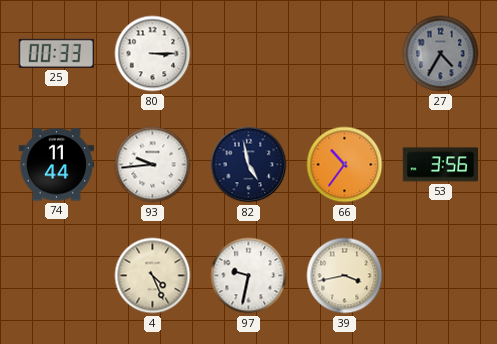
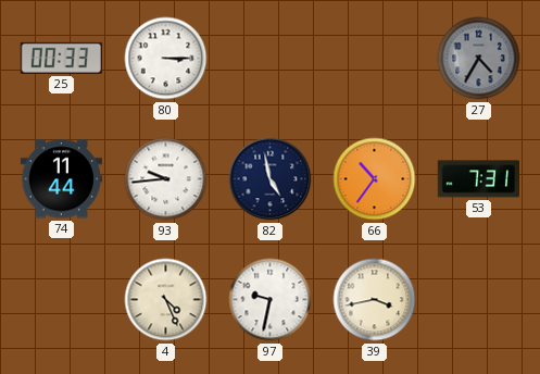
53: 3:56 -> 7:31
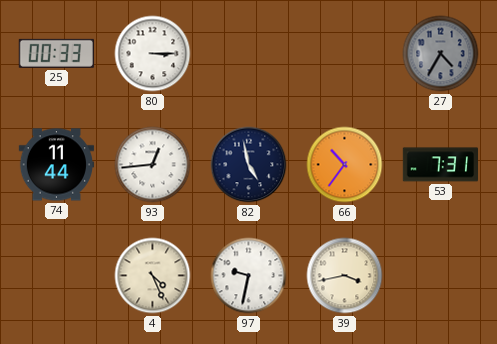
93: 9:44 -> 12:44
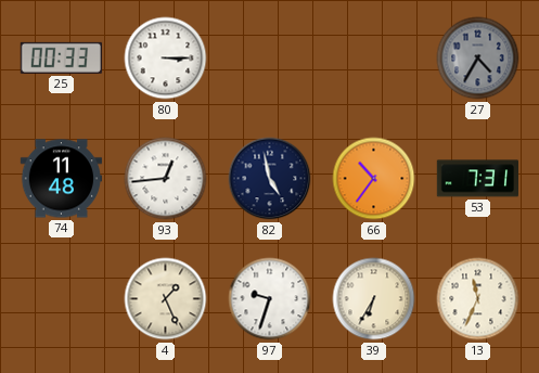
74: 11:44 -> 11:48
4: 4:26 -> 1:26
97: 9:32 -> 9:33
39: 3:43 -> 6:35
13: none -> 11:34
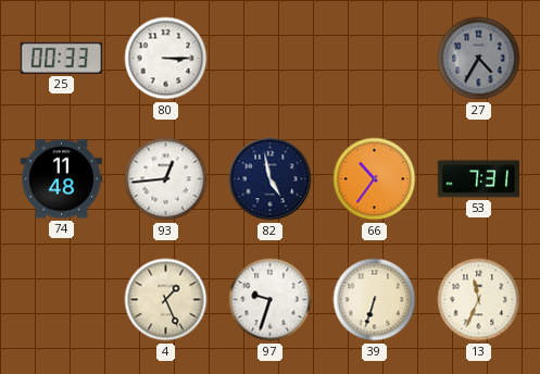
39: 6:35 -> 6:33
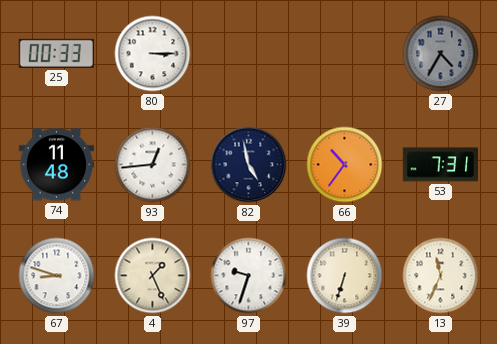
67: none -> 8:48
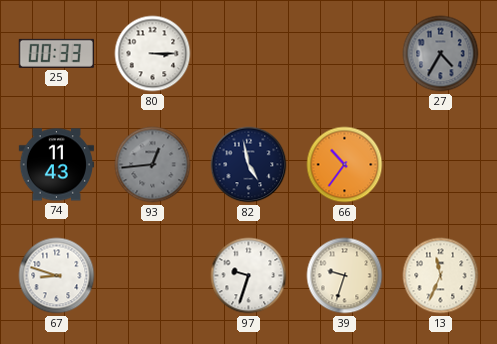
74: 11:48 -> 11:43
93 dial: white -> grey
53: 7:31 -> none
4: 1:26 -> none
39: 6:33 -> 9:33
